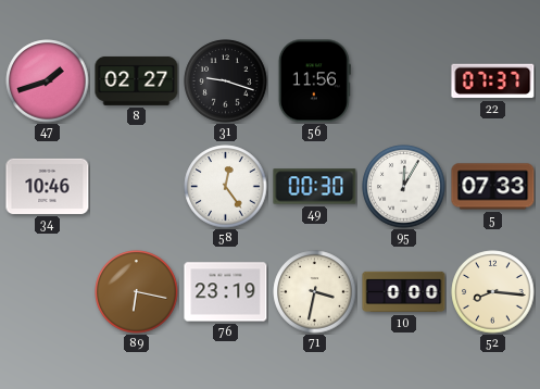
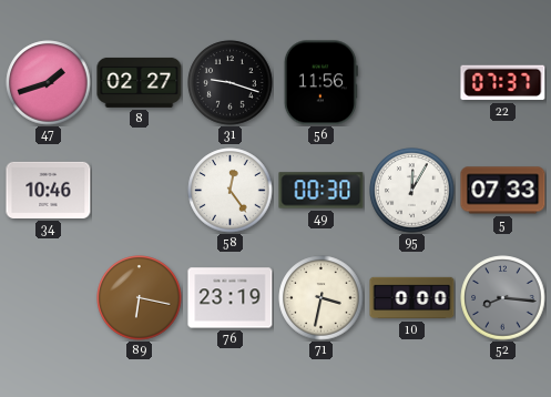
52 dial: cream -> grey
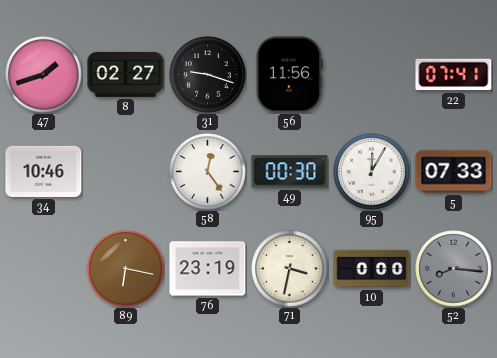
22: 07:37 -> 07:41
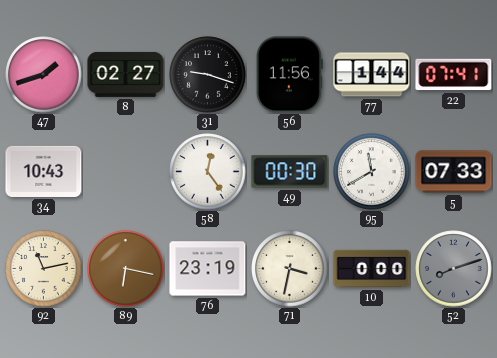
77: none -> 1:44
34: 10:46 -> 10:43
95: 12:05 -> 11:40
92: none -> 11:13
52: 8:16 -> 8:12
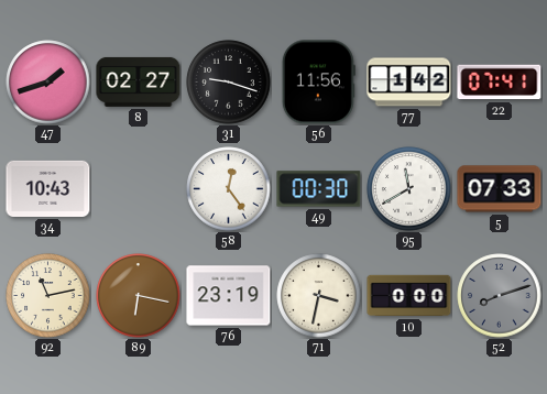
77: 1:44 -> 1:42
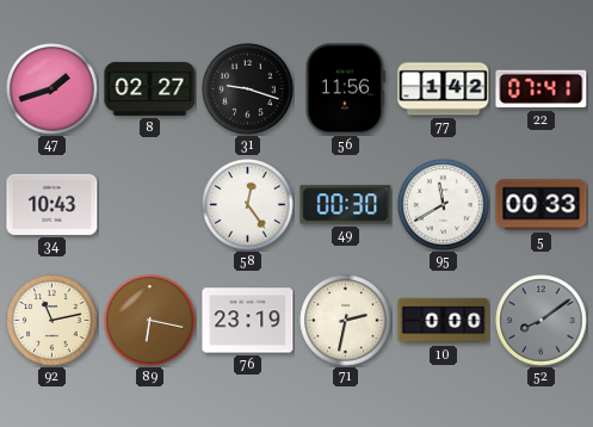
5: 07:33 -> 00:33
71: 3:32 -> 2:32
52: 8:12 -> 8:09
